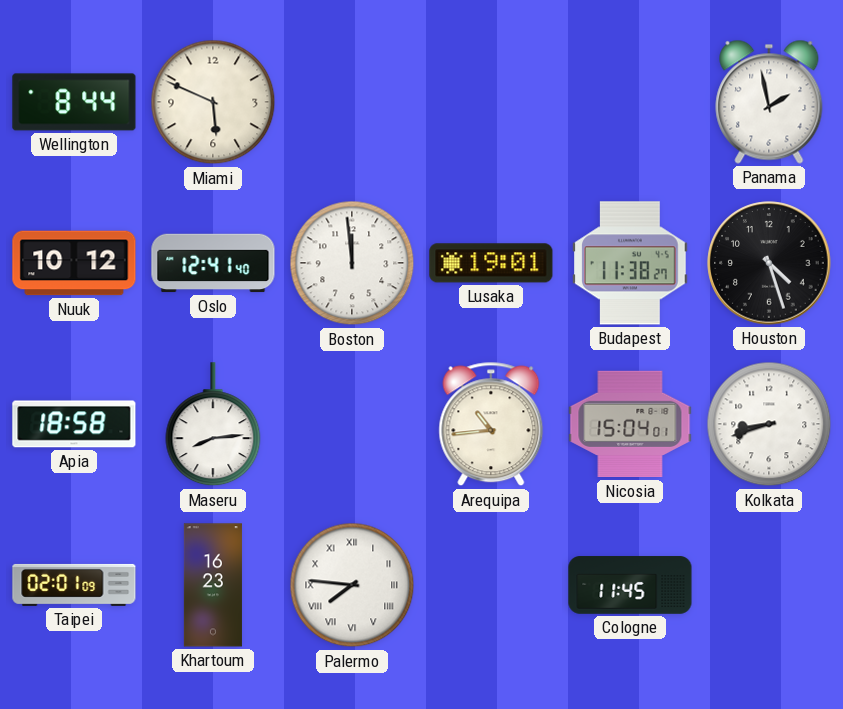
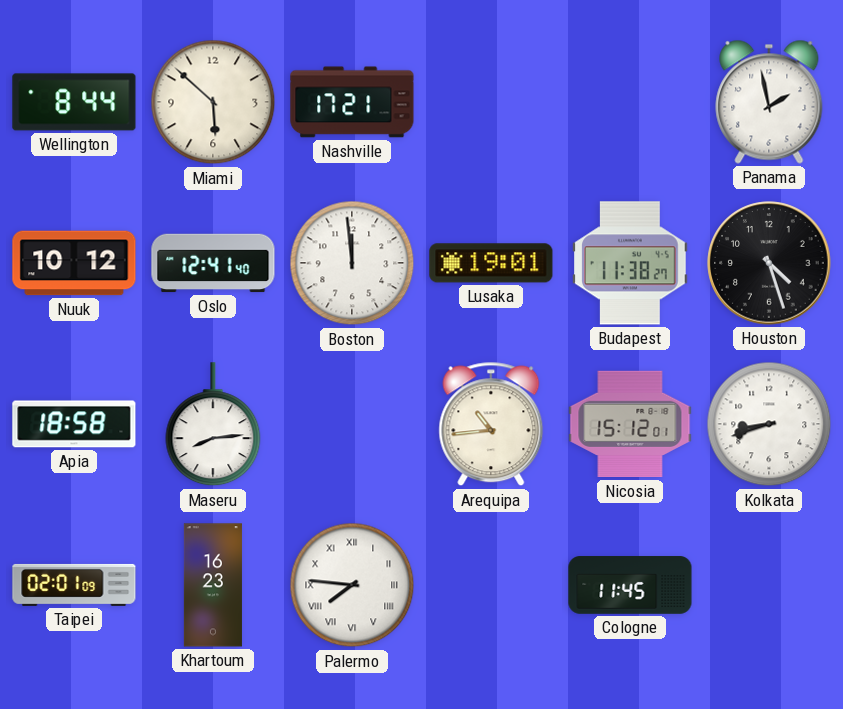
Miami: 5:49 -> 5:52
Nashville: none -> 17:21
Nicosia: 15:04 -> 15:12
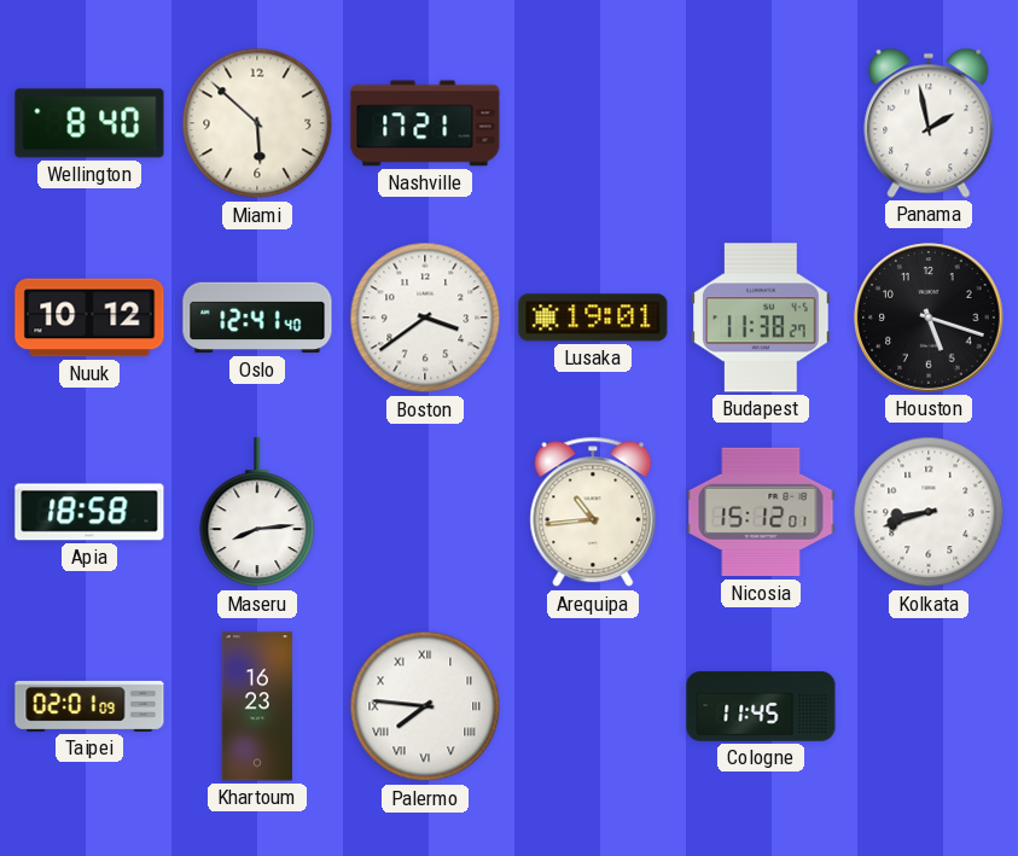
Wellington: 8:44 -> 8:40
Boston: 11:59 -> 3:39
Houston: 4:27 -> 5:18
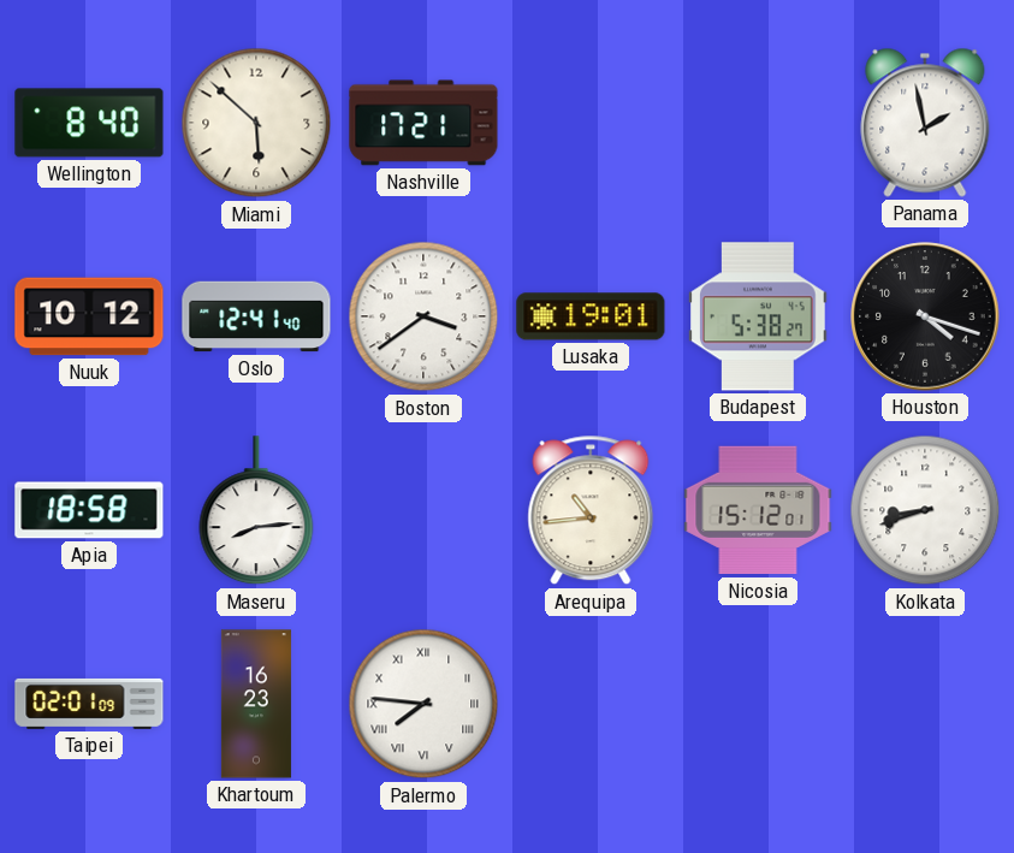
Budapest: 11:38 -> 5:38
Houston: 5:18 -> 4:18
Cologne: 11:45 -> none
